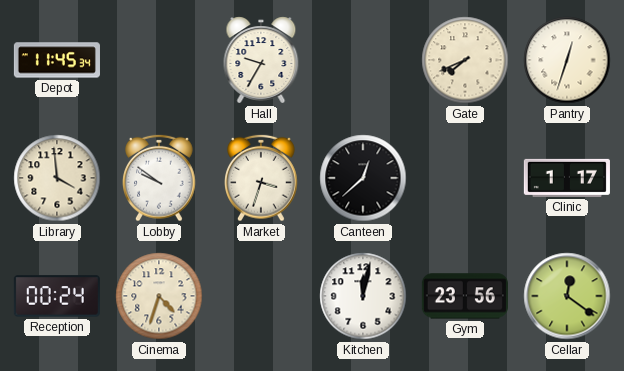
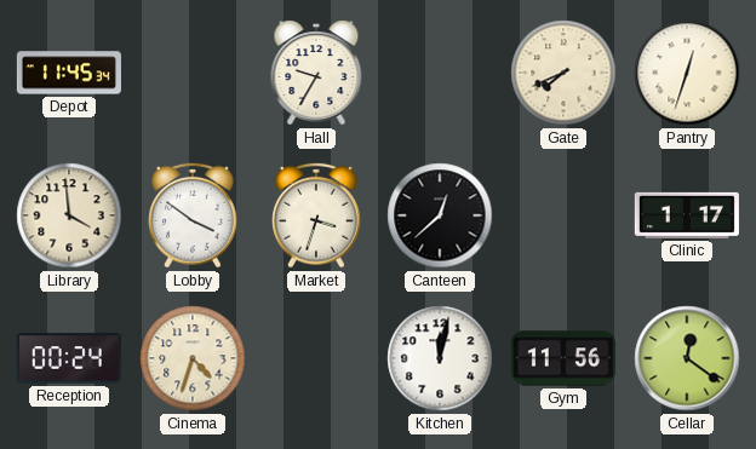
Lobby: 9:51 -> 3:51
Gym: 23:56 -> 11:56
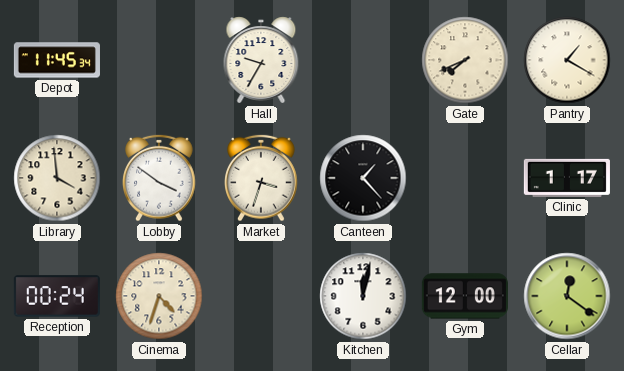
Pantry: 12:33 -> 1:20
Canteen: 12:38 -> 1:23
Gym: 11:56 -> 12:00
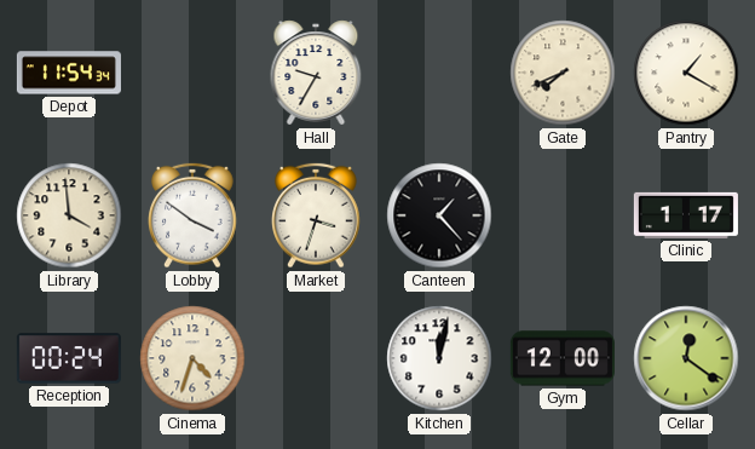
Depot: 11:45 -> 11:54
